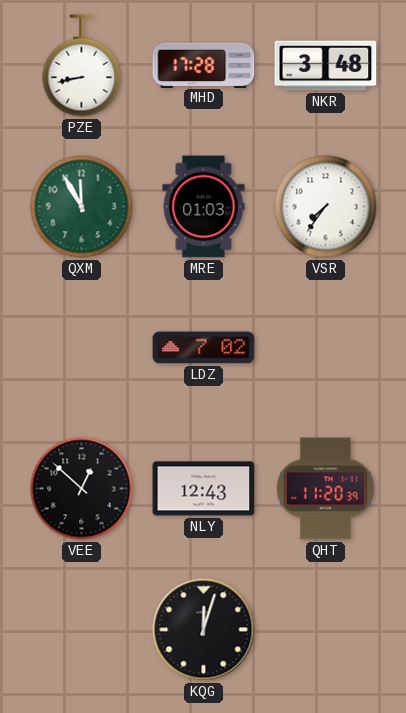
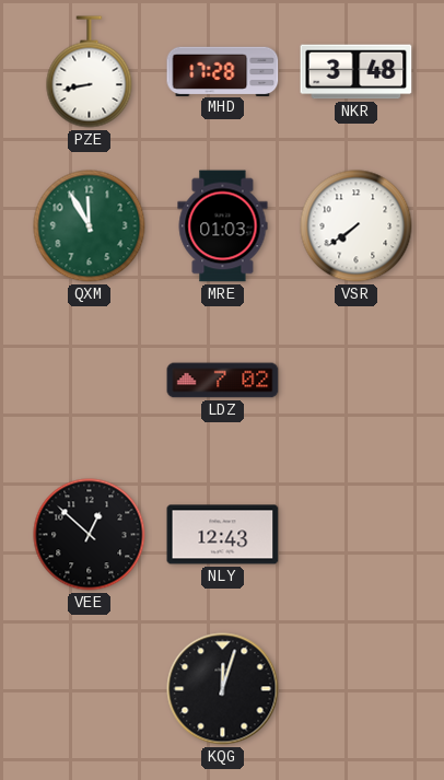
VSR: 7:36 -> 7:39
QHT: 11:20 -> none
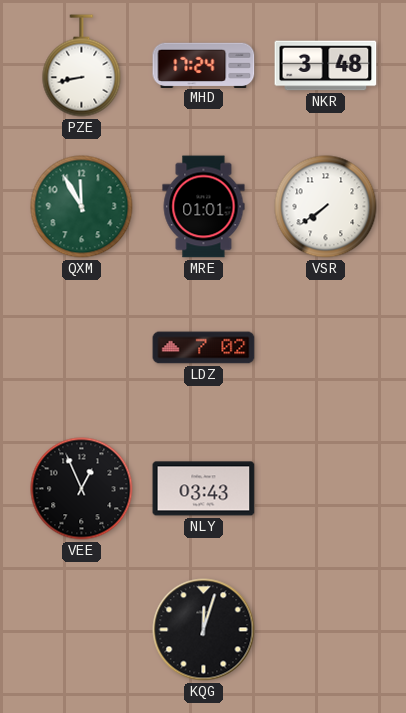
MHD: 17:28 -> 17:24
MRE: 01:03 -> 01:01
VEE: 12:52 -> 12:56
NLY: 12:43 -> 03:43
